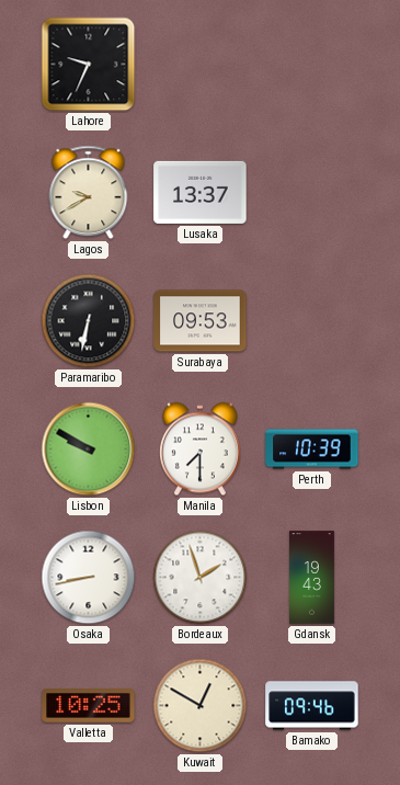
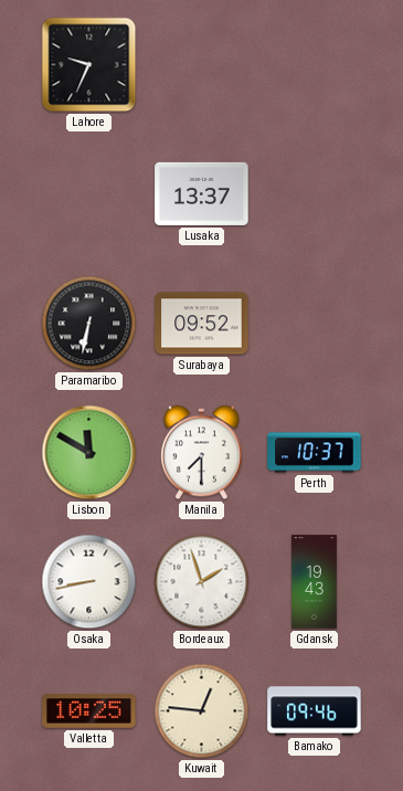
Lagos: 9:40 -> none
Surabaya: 09:53 -> 09:52
Lisbon: 9:50 -> 11:50
Perth: 10:39 -> 10:37
Kuwait: 12:50 -> 12:46
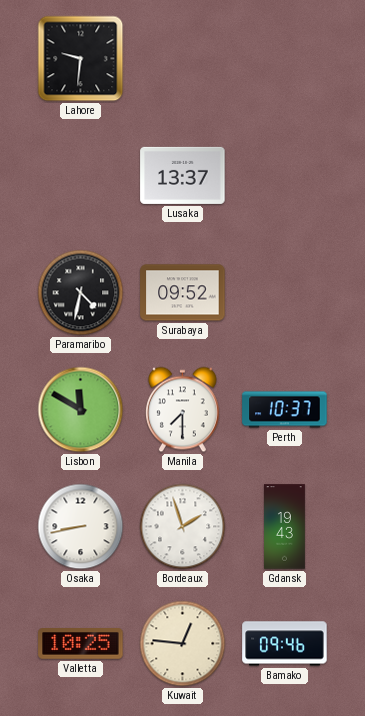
Lahore: 9:34 -> 9:31
Paramaribo: 6:32 -> 4:32
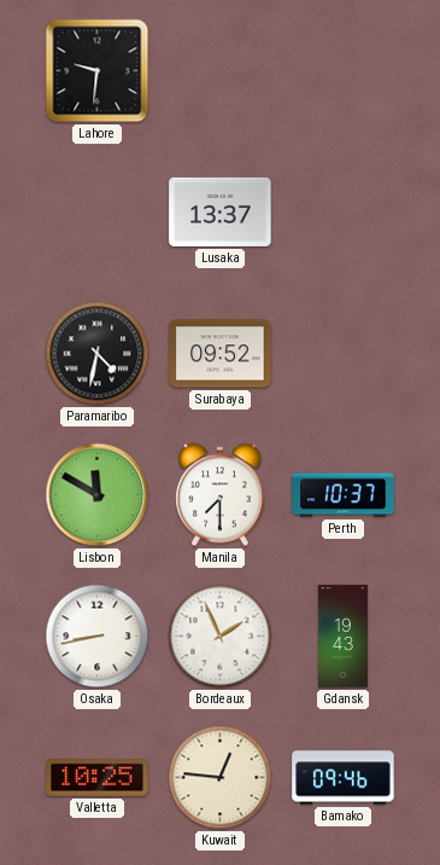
Bordeaux: 1:57 -> 1:56
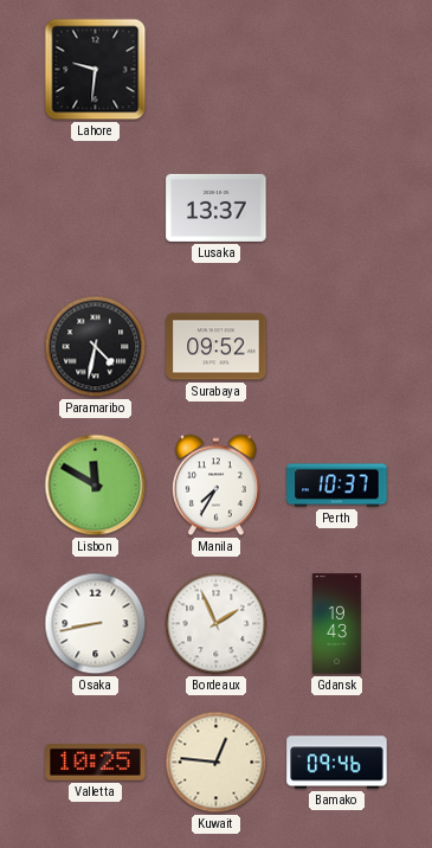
Manila: 7:30 -> 7:35
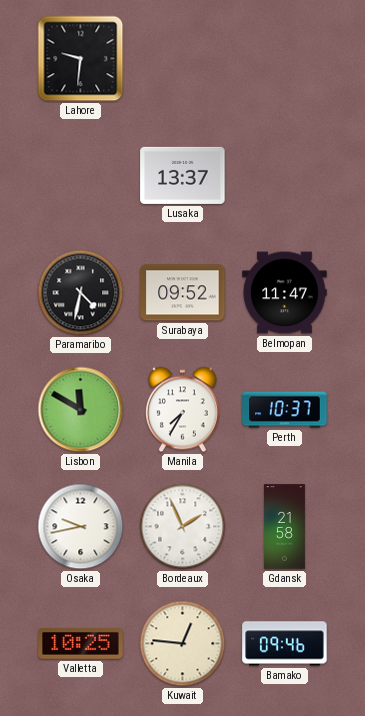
Belmopan: none -> 11:47
Osaka: 8:43 -> 9:43
Gdansk: 19:43 -> 21:58
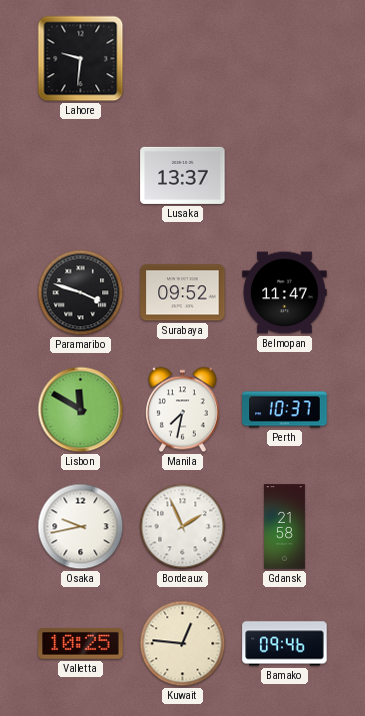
Paramaribo: 4:32 -> 3:48
Manila: 7:35 -> 7:32
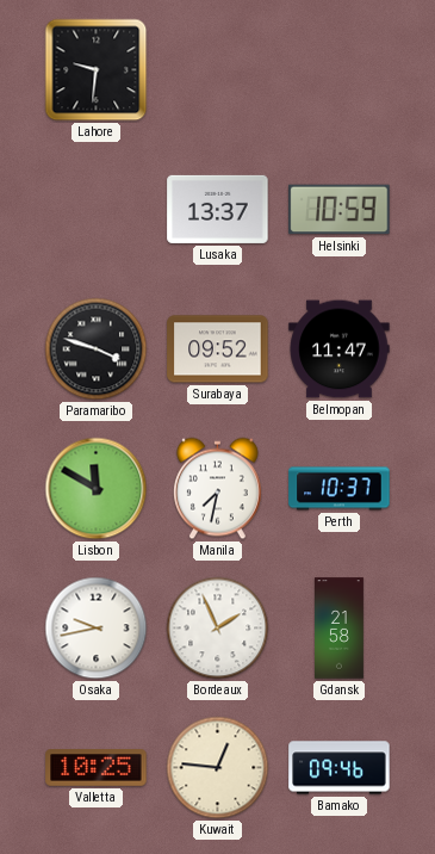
Helsinki: none -> 10:59
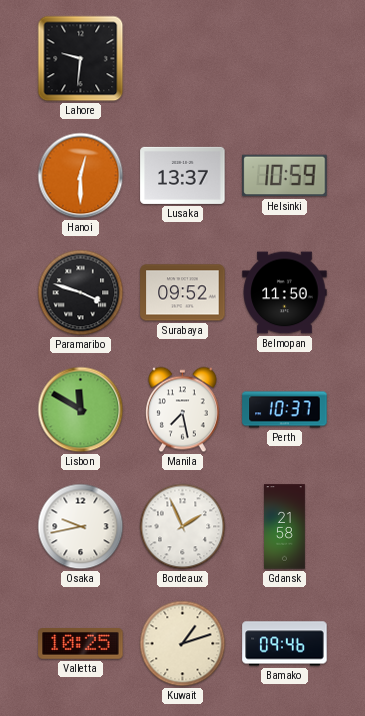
Hanoi: none -> 12:30
Belmopan: 11:47 -> 11:50
Manila: 7:32 -> 7:28
Kuwait: 12:46 -> 1:12
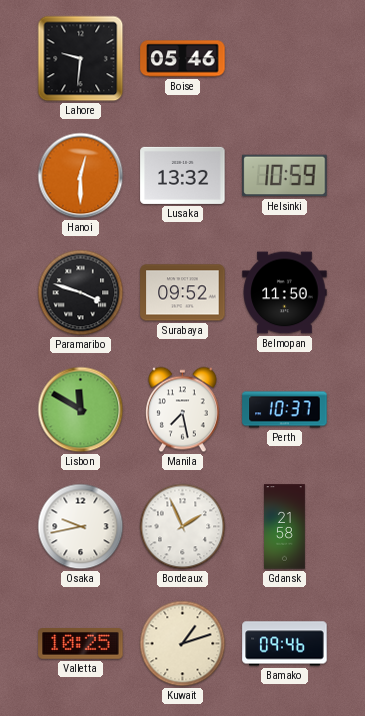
Boise: none -> 05:46
Lusaka: 13:37 -> 13:32
